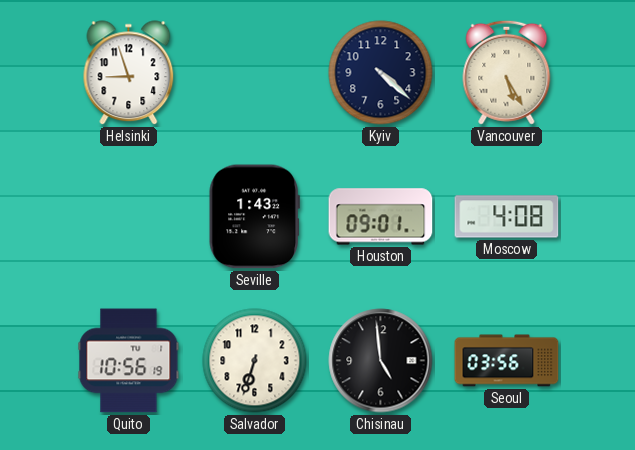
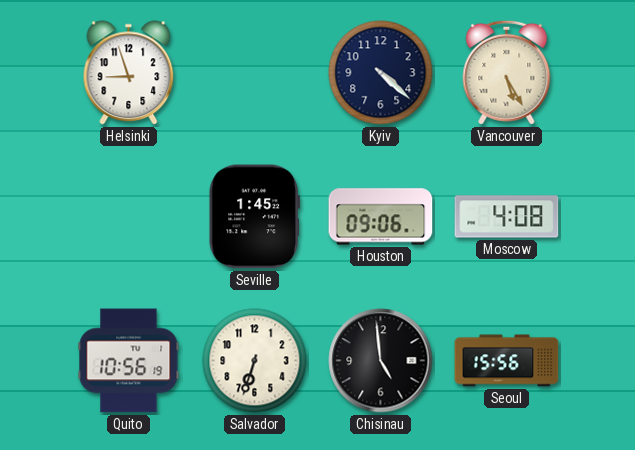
Seville: 1:43 -> 1:45
Houston: 09:01 -> 09:06
Seoul: 03:56 -> 15:56
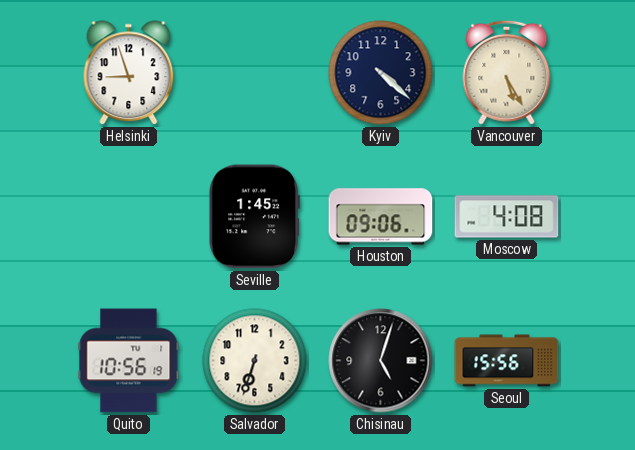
Chisinau: 4:59 -> 5:03
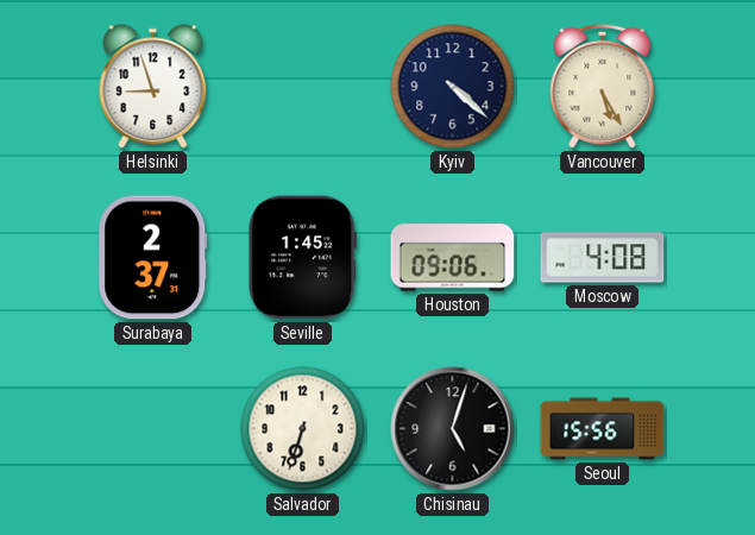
Surabaya: none -> 2:37
Quito: 10:56 -> none
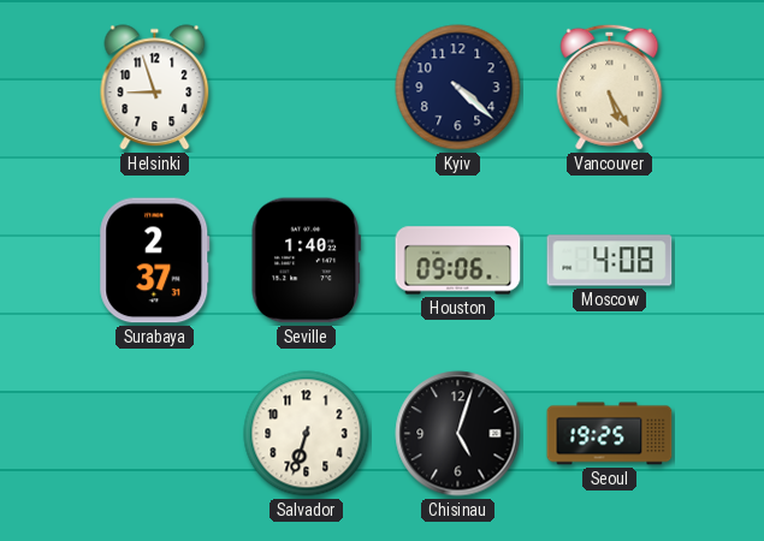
Seville: 1:45 -> 1:40
Seoul: 15:56 -> 19:25
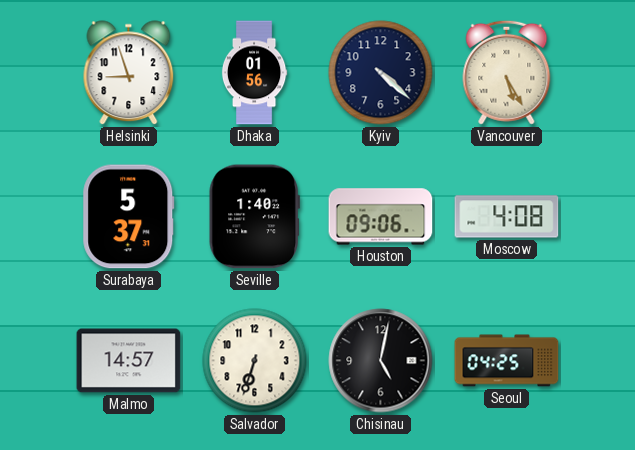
Dhaka: none -> 01:56
Surabaya: 2:37 -> 5:37
Malmo: none -> 14:57
Chisinau: 5:03 -> 5:02
Seoul: 19:25 -> 04:25
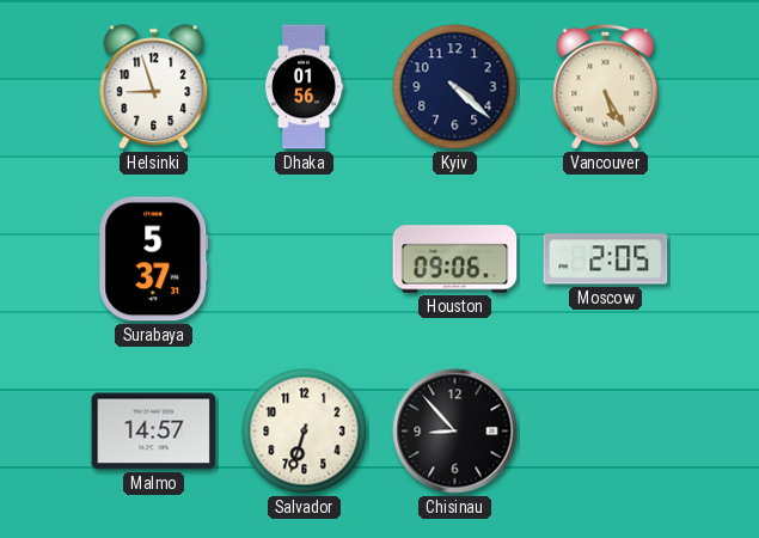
Seville: 1:40 -> none
Moscow: 4:08 -> 2:05
Chisinau: 5:02 -> 8:53
Seoul: 04:25 -> none
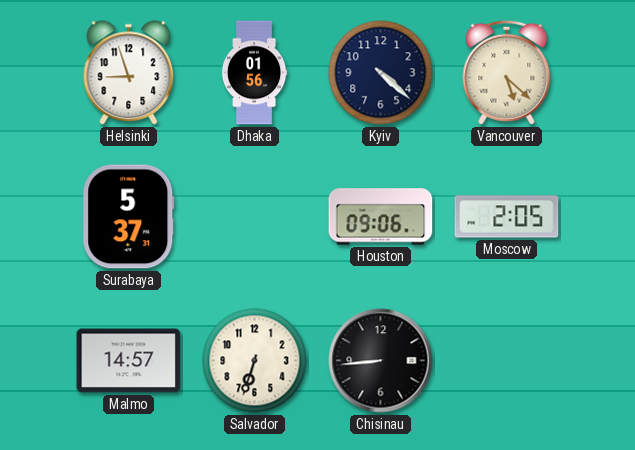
Vancouver: 5:25 -> 5:22
Chisinau: 8:53 -> 8:44
